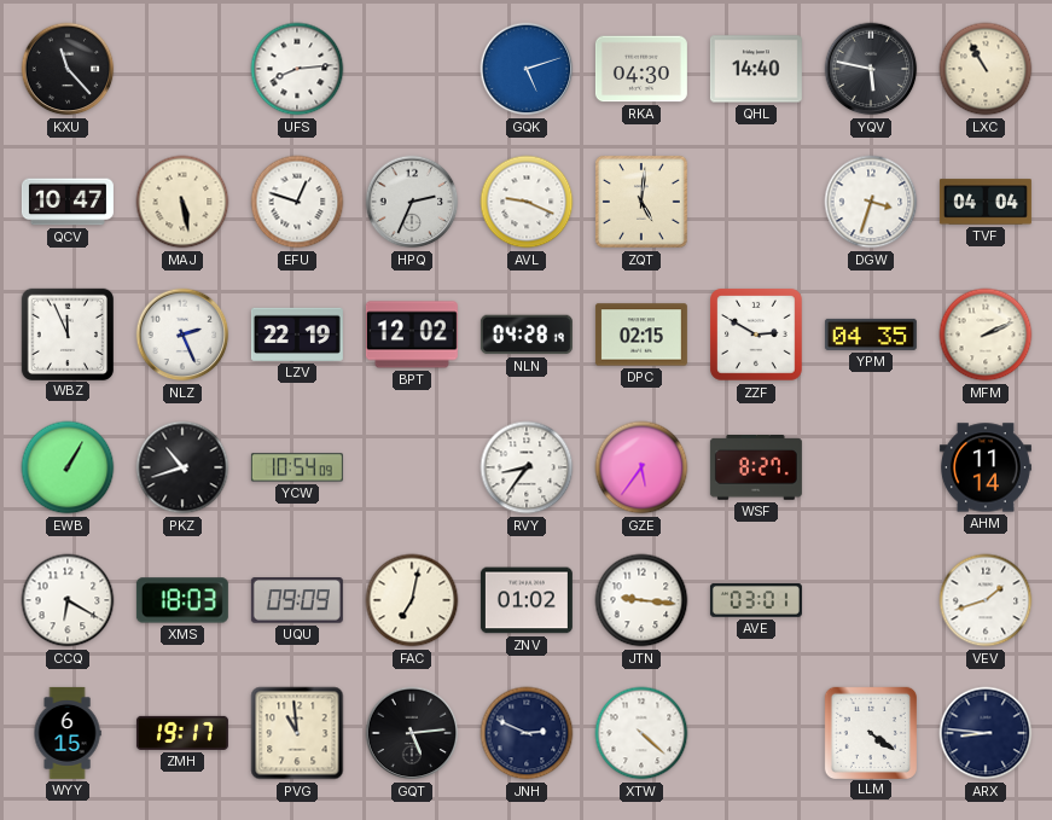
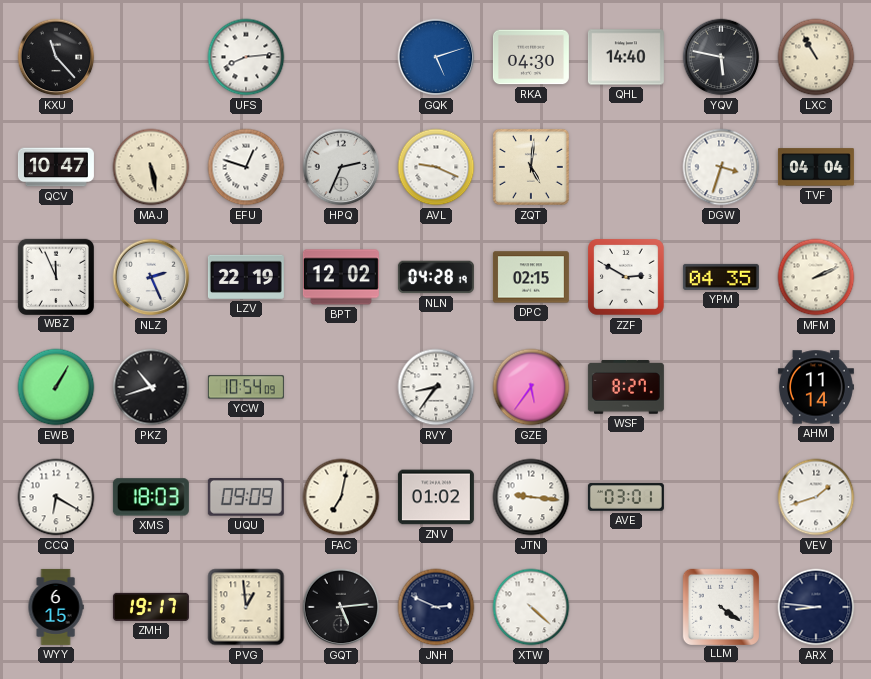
PVG: 10:59 -> 12:59
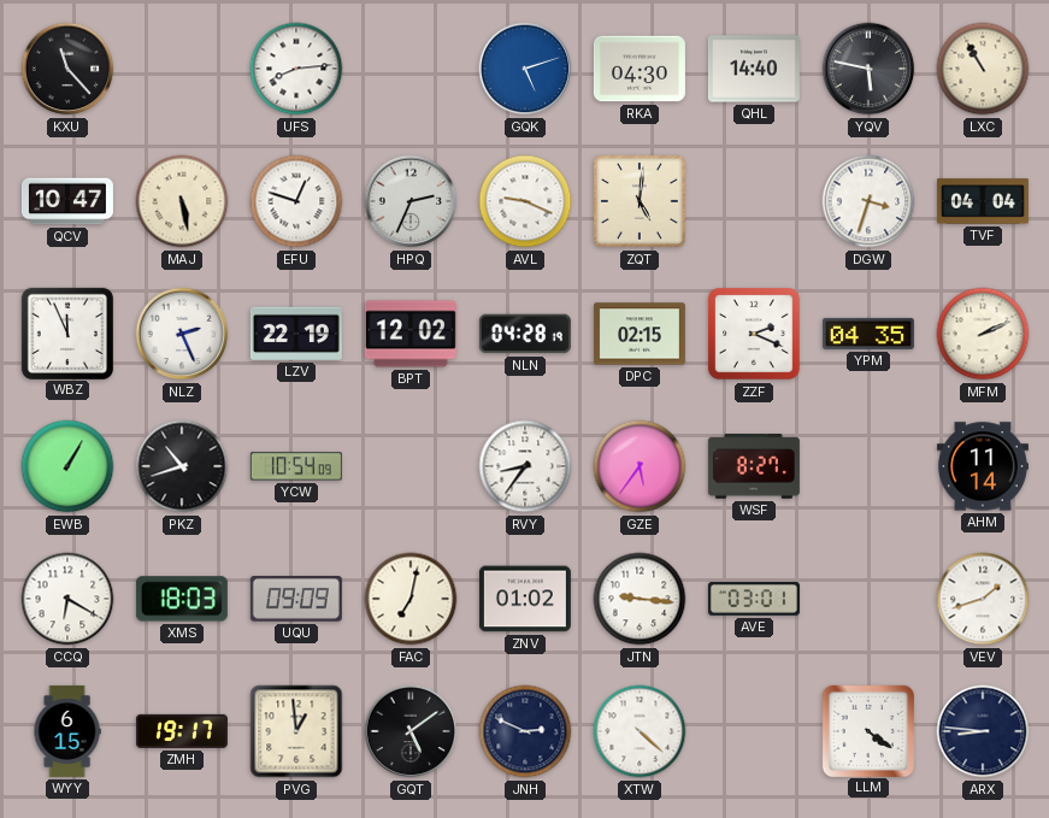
ZZF: 2:50 -> 2:19
GQT: 5:14 -> 5:09
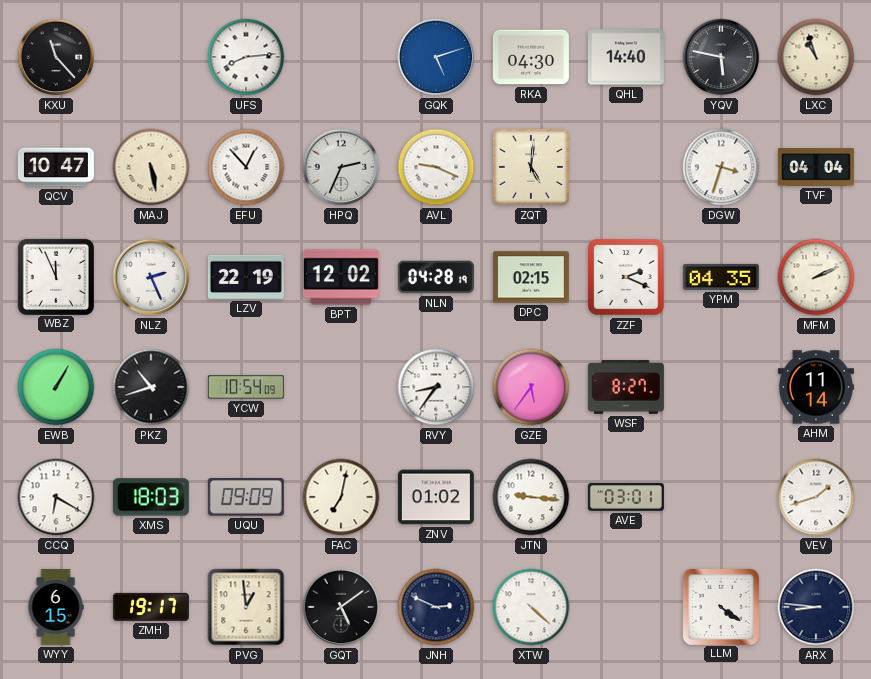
LXC: 10:55 -> 10:57
EFU: 12:48 -> 12:53
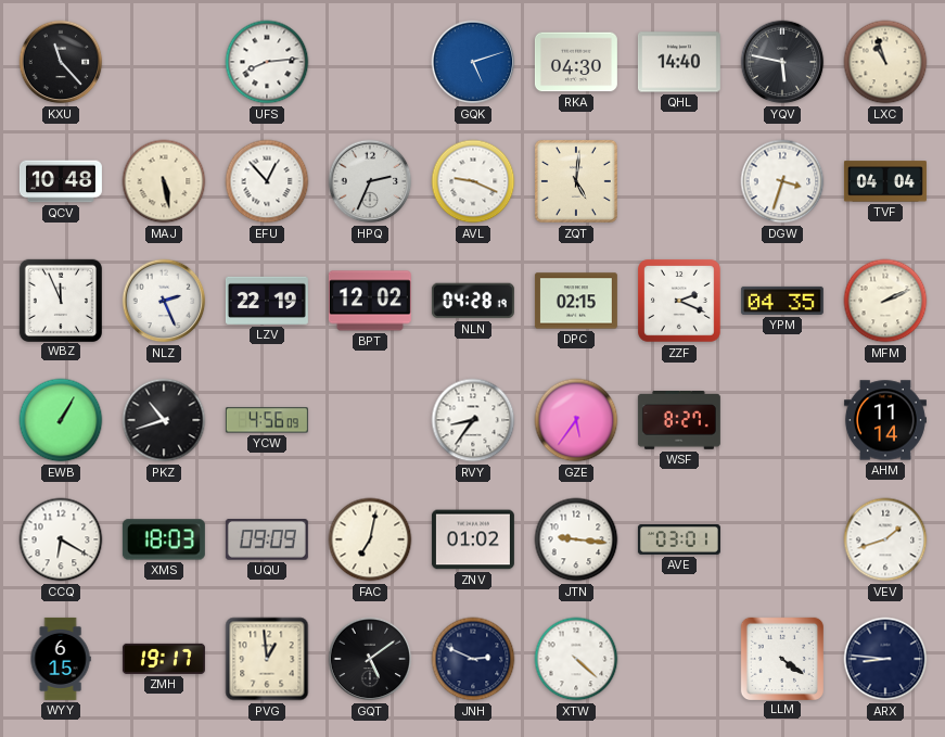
QCV: 10:47 -> 10:48
YCW: 10:54 -> 4:56
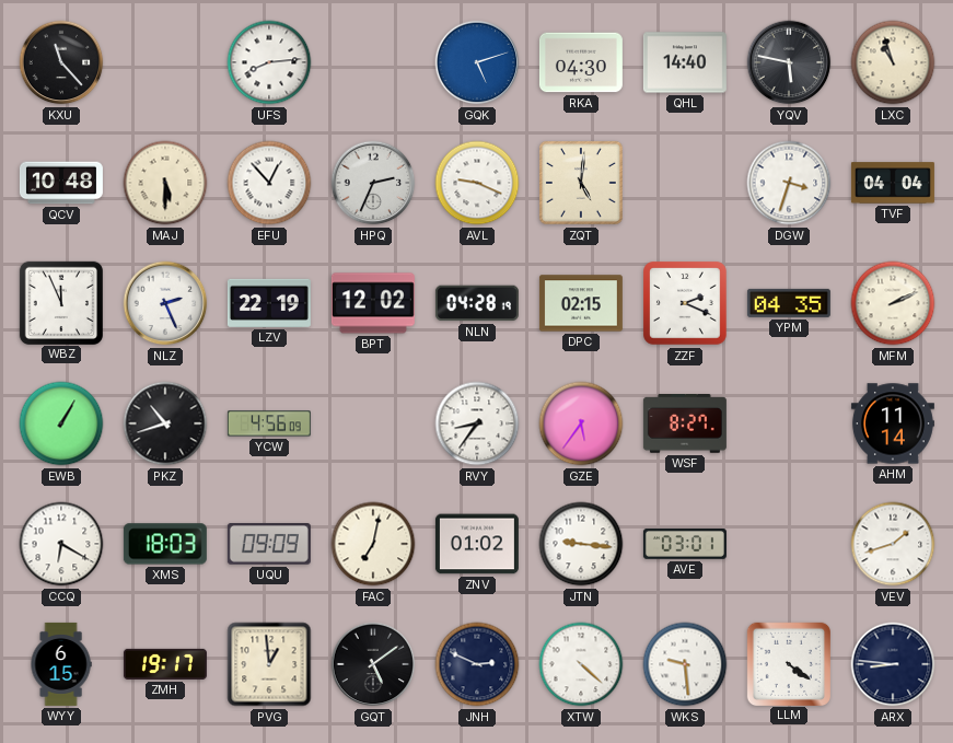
MAJ: 5:28 -> 5:30
WKS: none -> 9:29
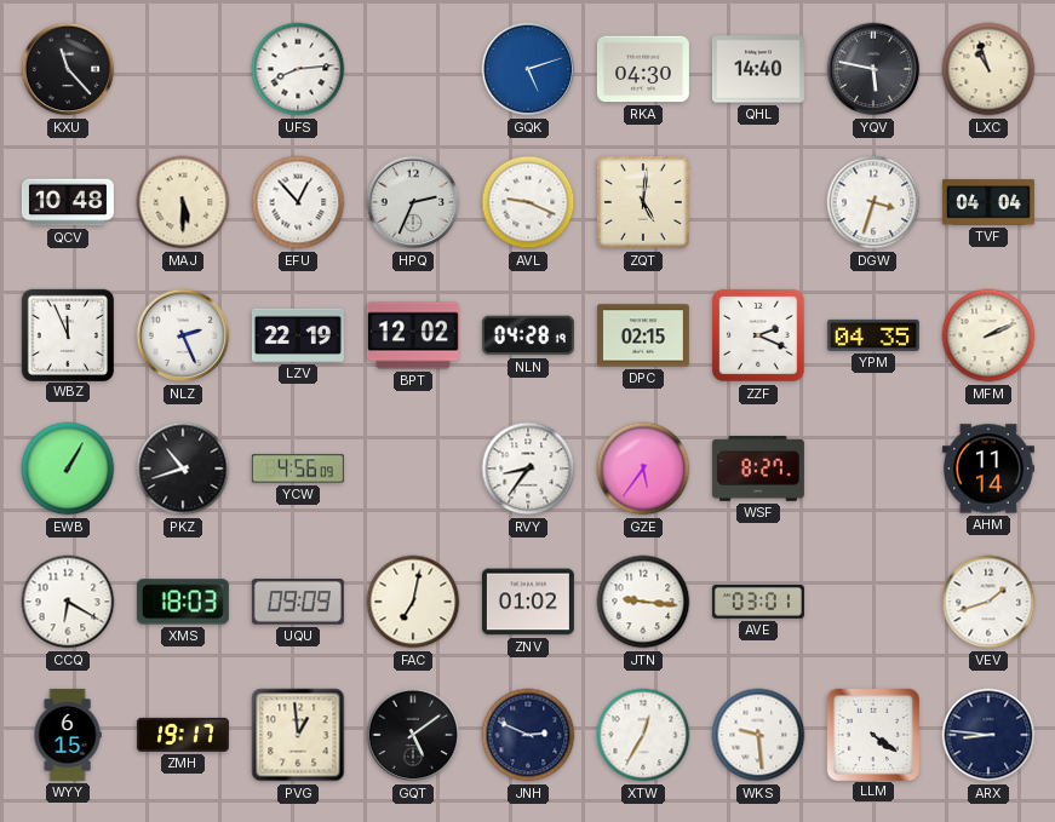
XTW: 4:22 -> 12:35
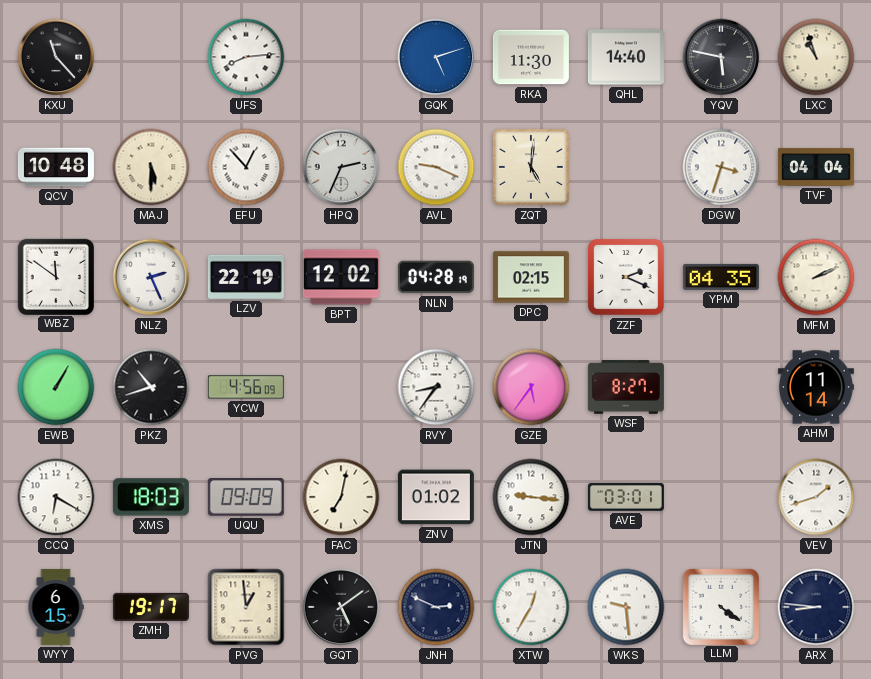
RKA: 04:30 -> 11:30
WBZ: 11:56 -> 11:51
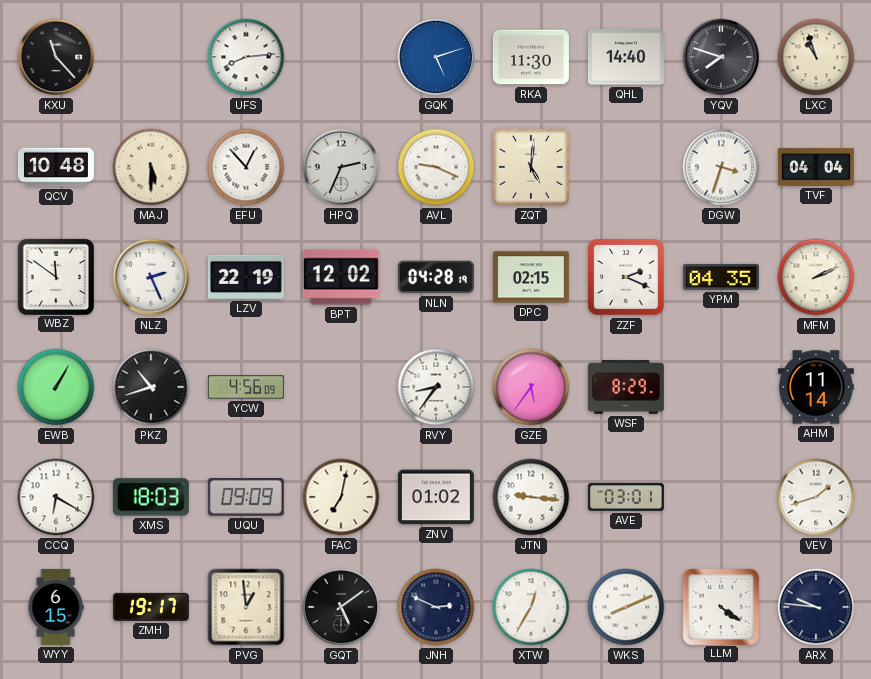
YQV: 5:47 -> 7:48
WSF: 8:27 -> 8:29
WKS: 9:29 -> 8:11
ARX: 8:46 -> 9:46
